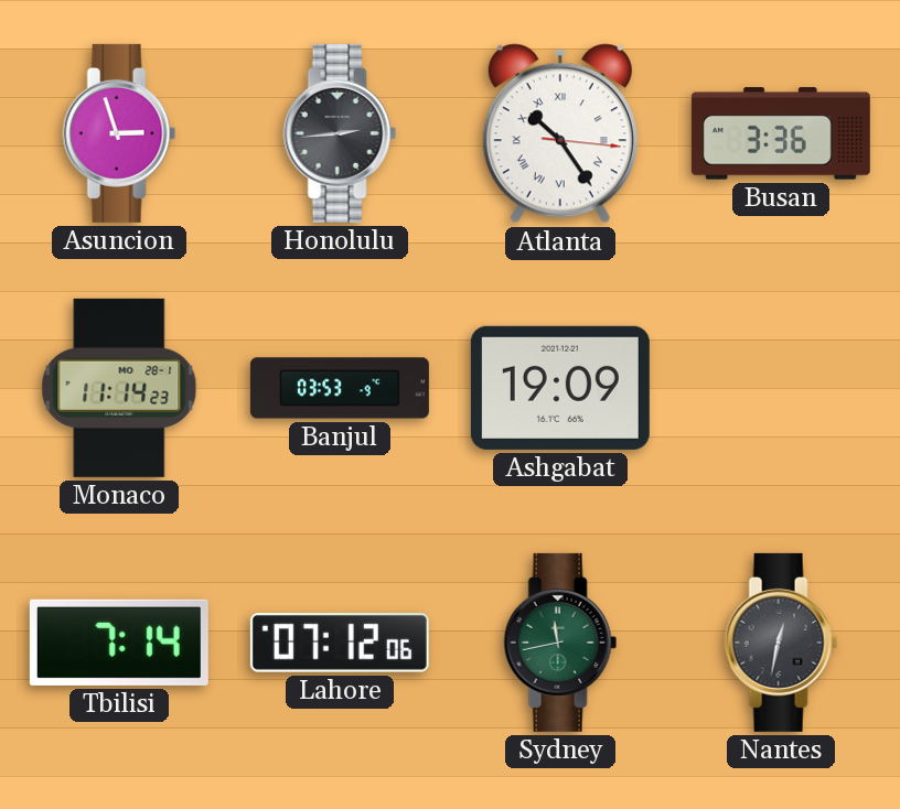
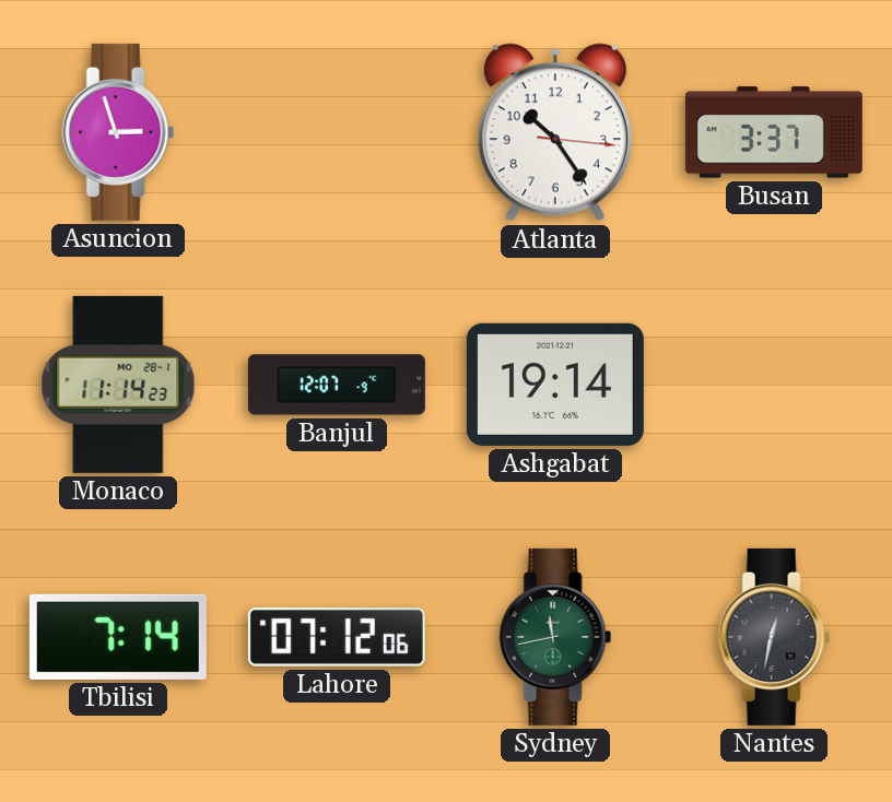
Honolulu: 2:44 -> none
Atlanta numerals: Roman -> Arabic
Busan: 3:36 -> 3:37
Banjul: 03:53 -> 12:07
Ashgabat: 19:09 -> 19:14
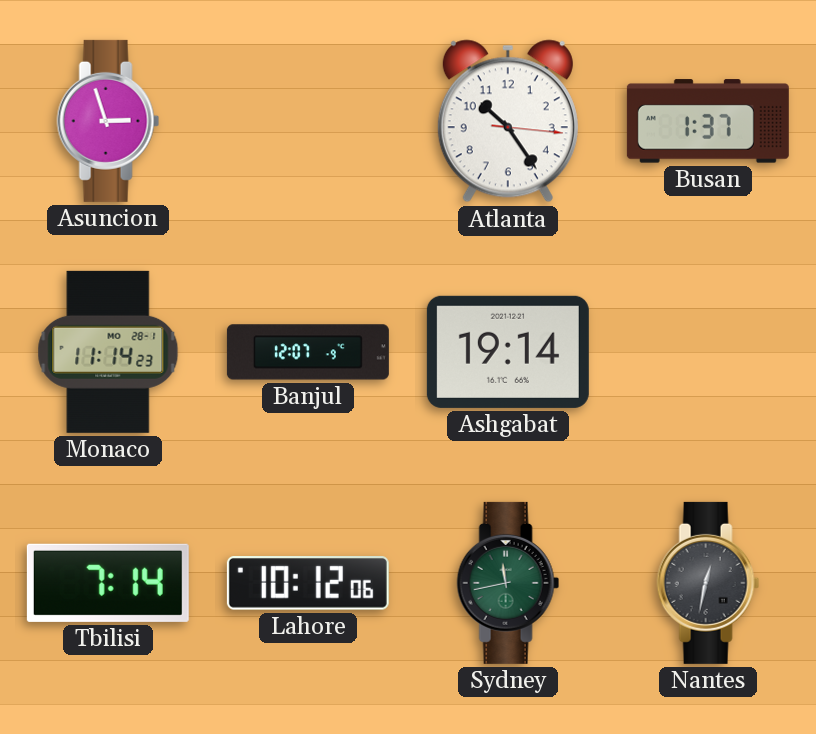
Busan: 3:37 -> 1:37
Lahore: 07:12 -> 10:12
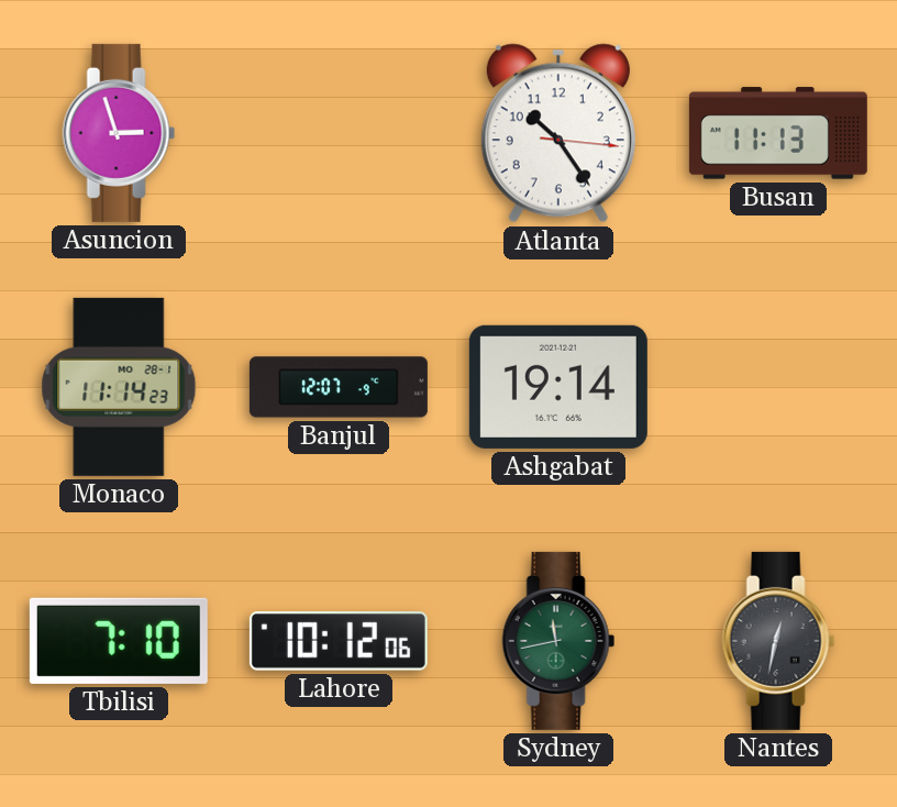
Busan: 1:37 -> 11:13
Tbilisi: 7:14 -> 7:10
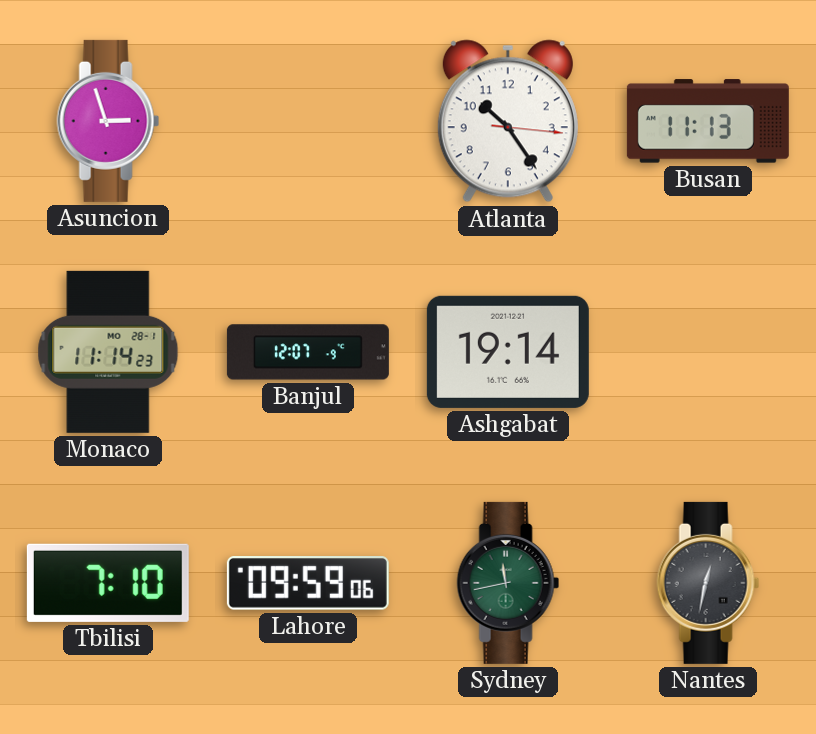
Lahore: 10:12 -> 09:59
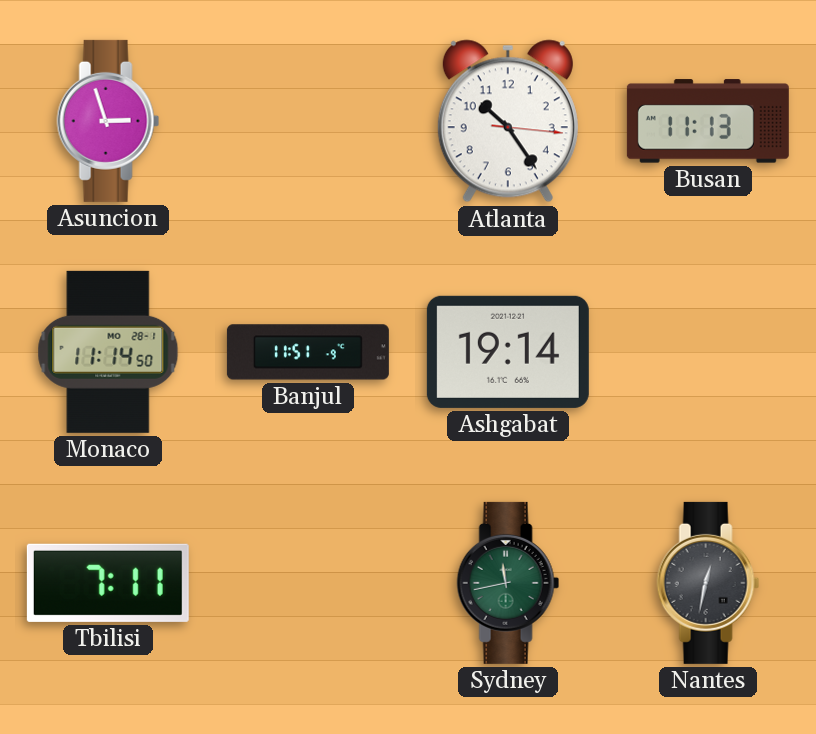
Monaco: 11:14:23 -> 11:14:50
Banjul: 12:07 -> 11:51
Tbilisi: 7:10 -> 7:11
Lahore: 09:59 -> none
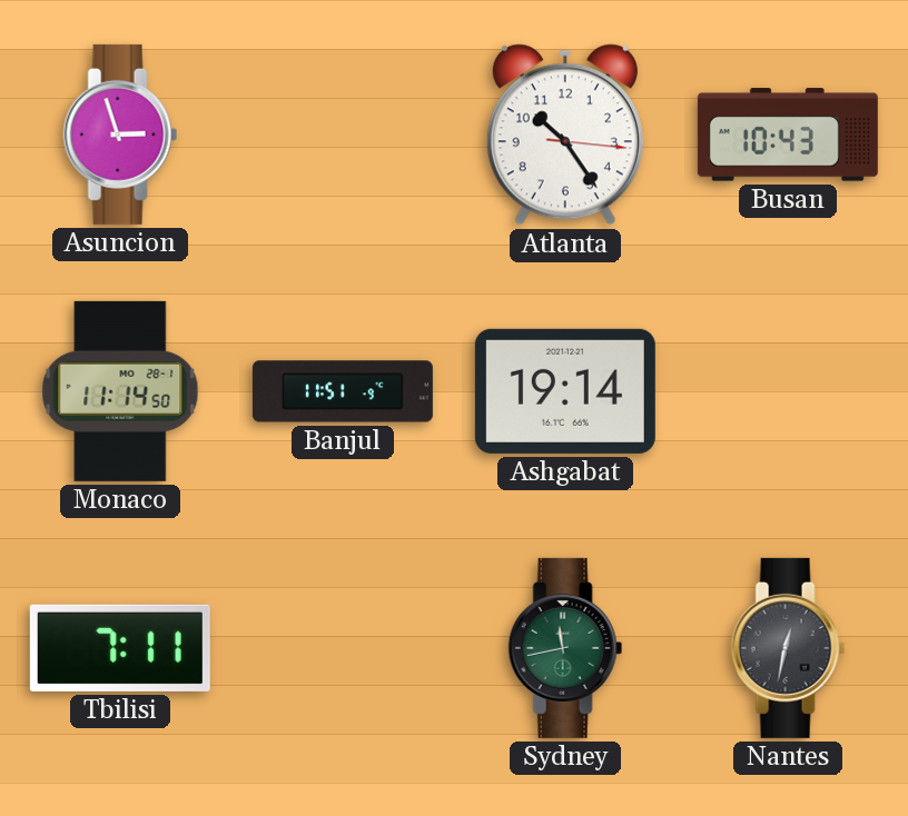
Busan: 11:13 -> 10:43
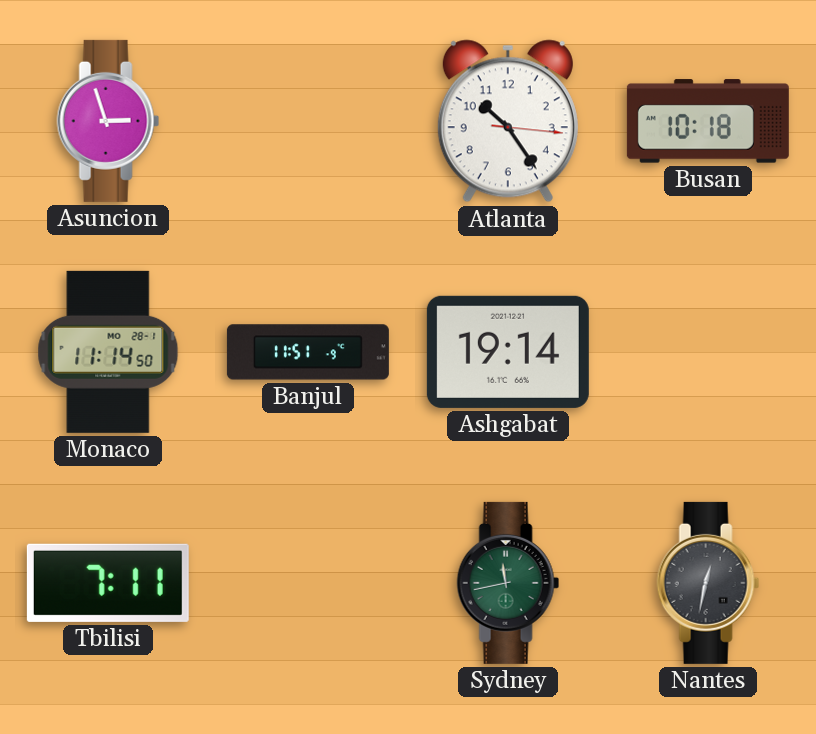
Busan: 10:43 -> 10:18
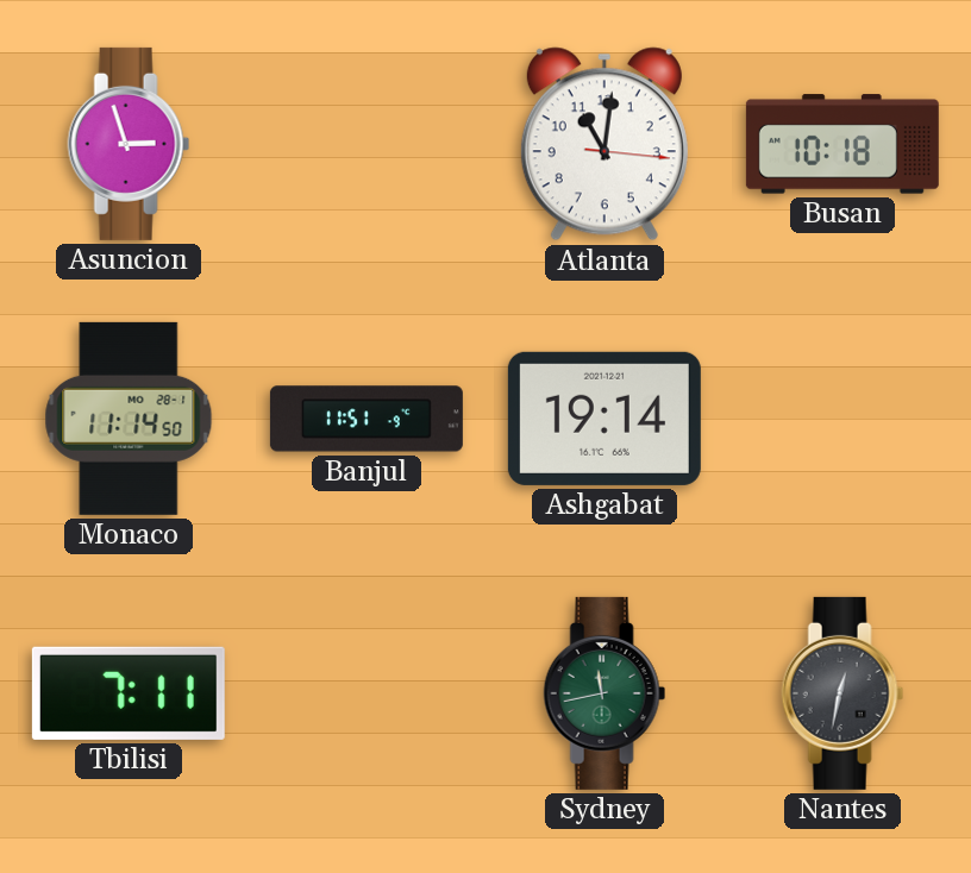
Atlanta: 10:24 -> 11:01
